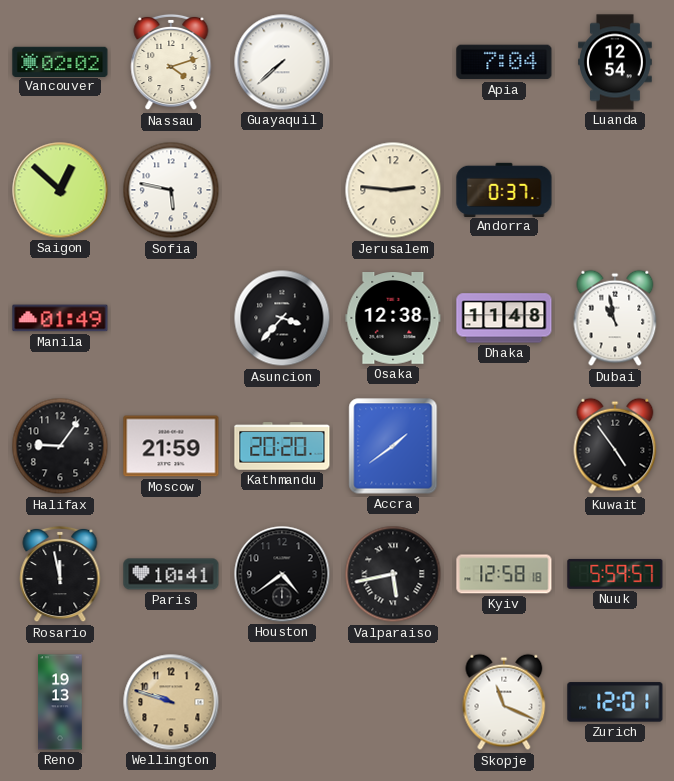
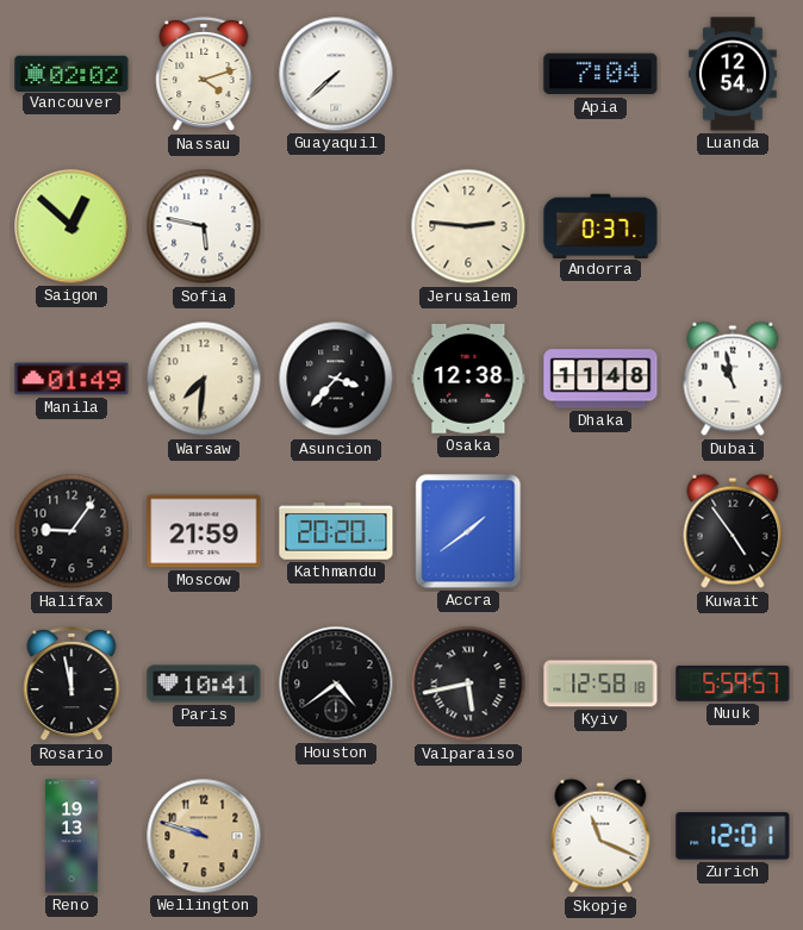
Warsaw: none -> 7:31
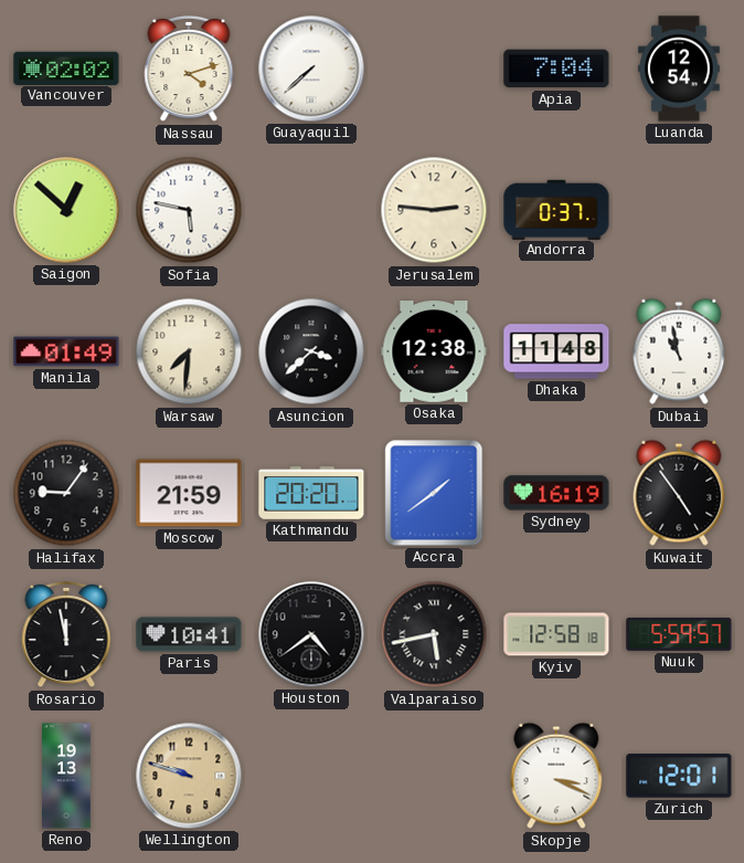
Asuncion: 3:37 -> 3:38
Sydney: none -> 16:19
Skopje: 11:19 -> 3:19
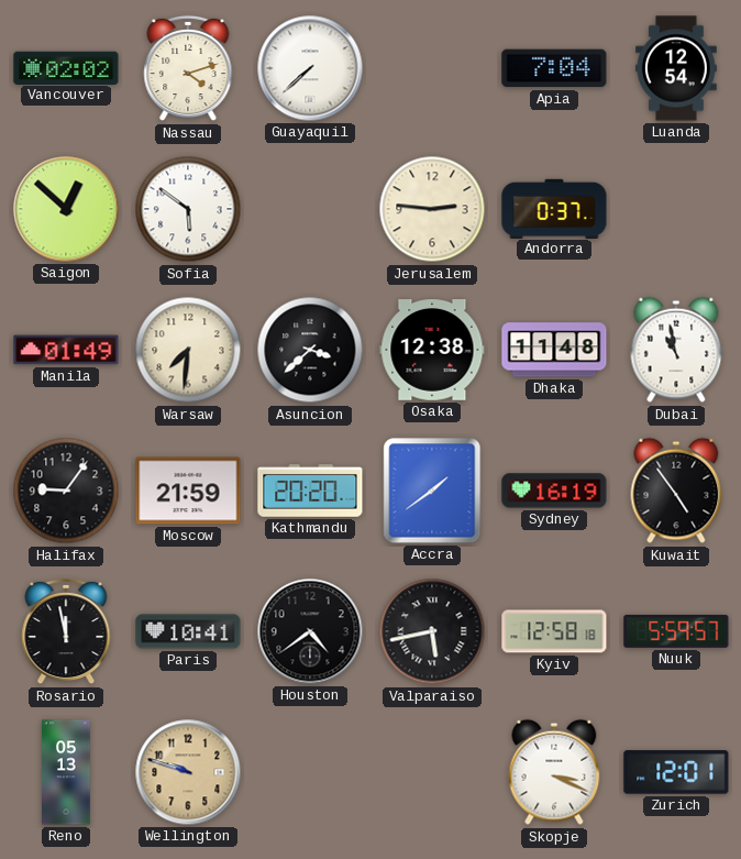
Sofia: 5:47 -> 5:51
Reno: 19:13 -> 05:13
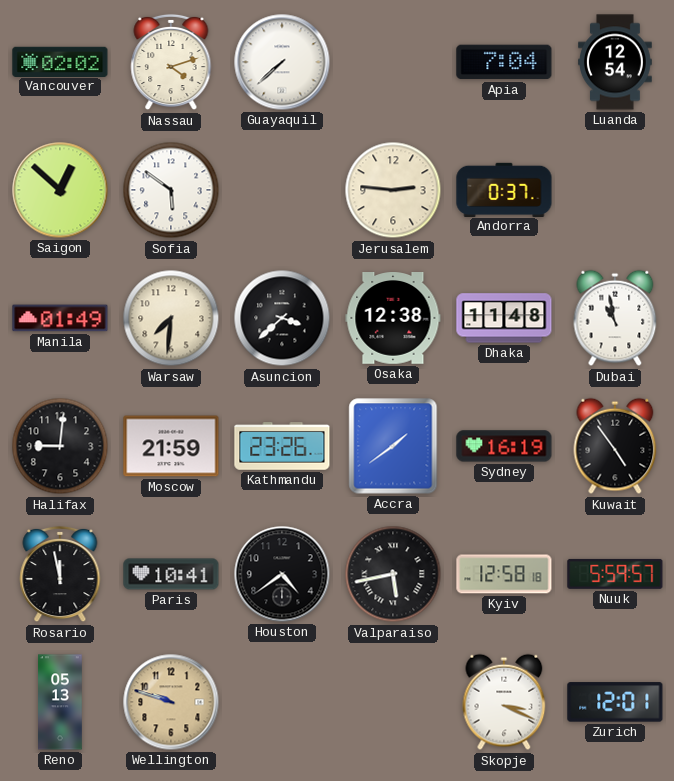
Halifax: 9:06 -> 9:01
Kathmandu: 20:20 -> 23:26
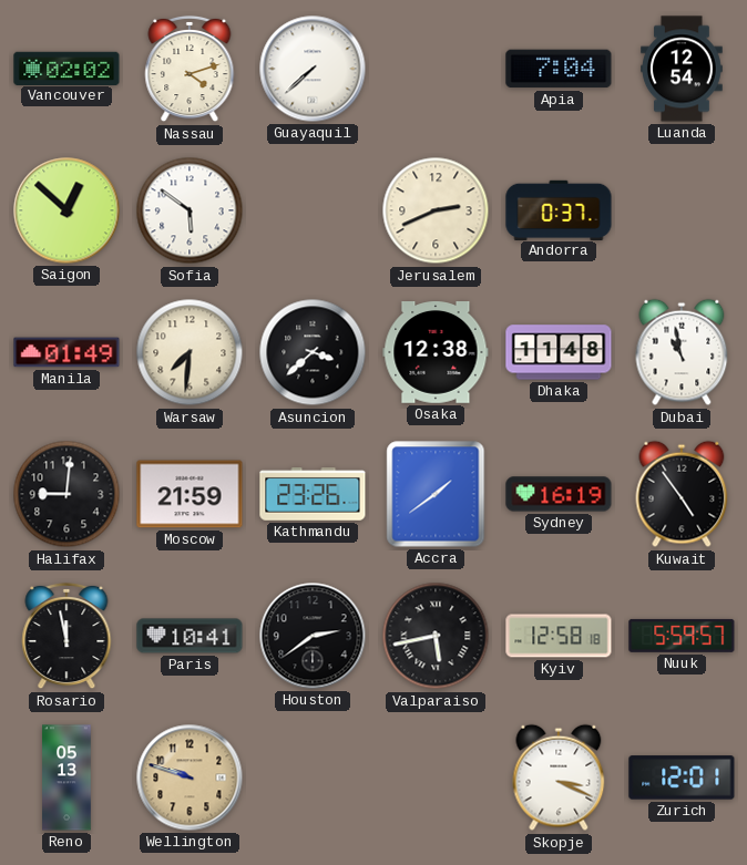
Jerusalem: 2:46 -> 2:41
Houston: 4:39 -> 2:39
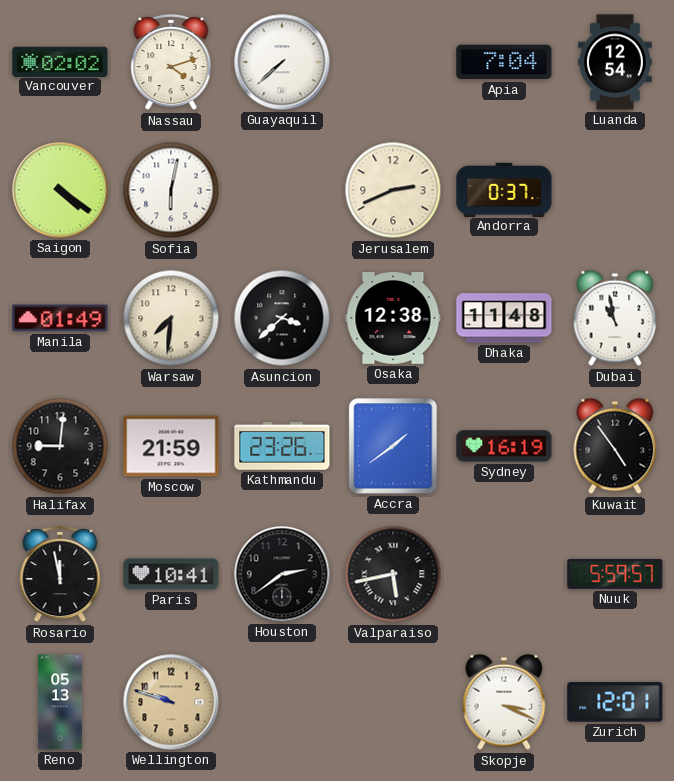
Saigon: 12:52 -> 4:21
Sofia: 5:51 -> 6:02
Kyiv: 12:58 -> none
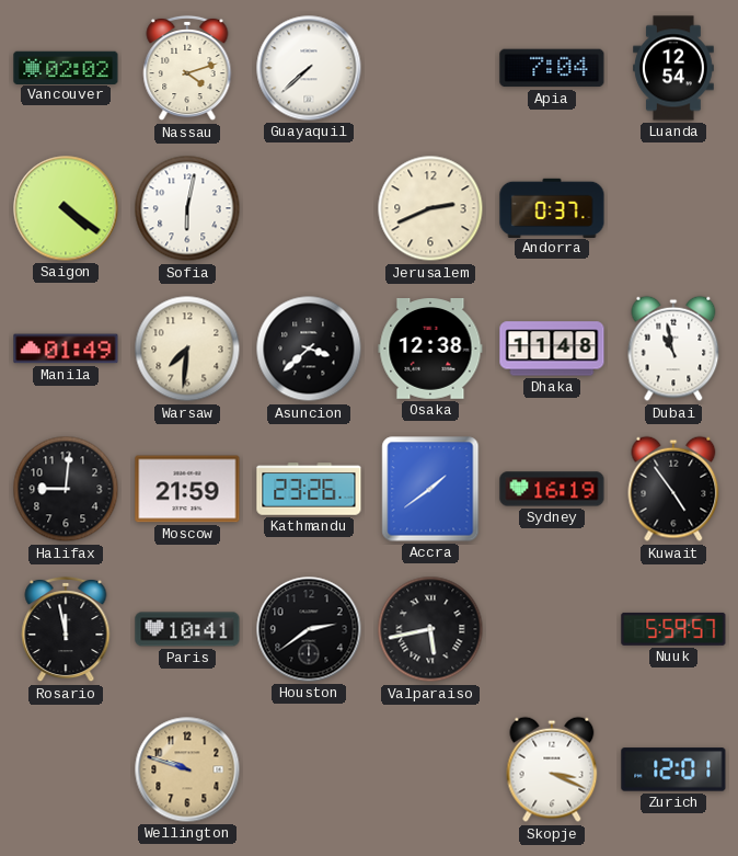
Reno: 05:13 -> none
